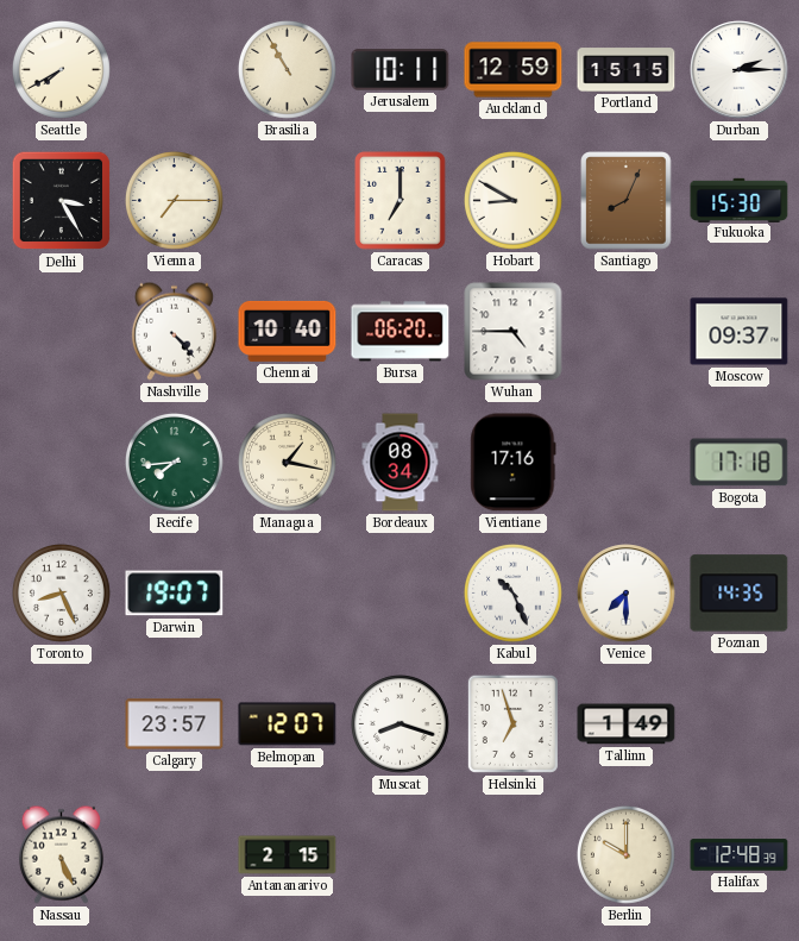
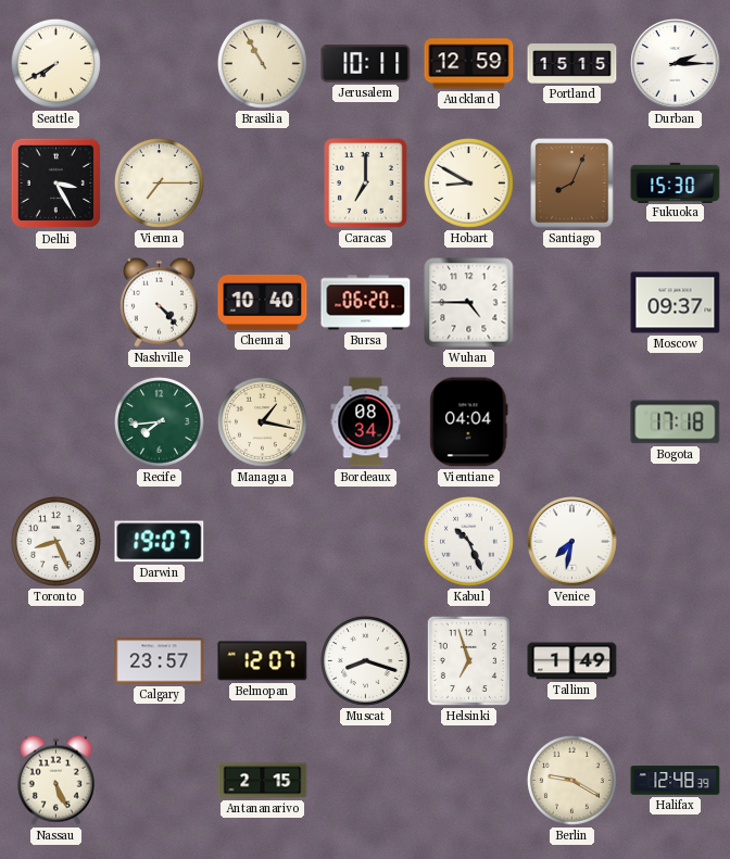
Vientiane: 17:16 -> 04:04
Venice: 7:30 -> 7:32
Poznan: 14:35 -> none
Berlin: 10:00 -> 9:20
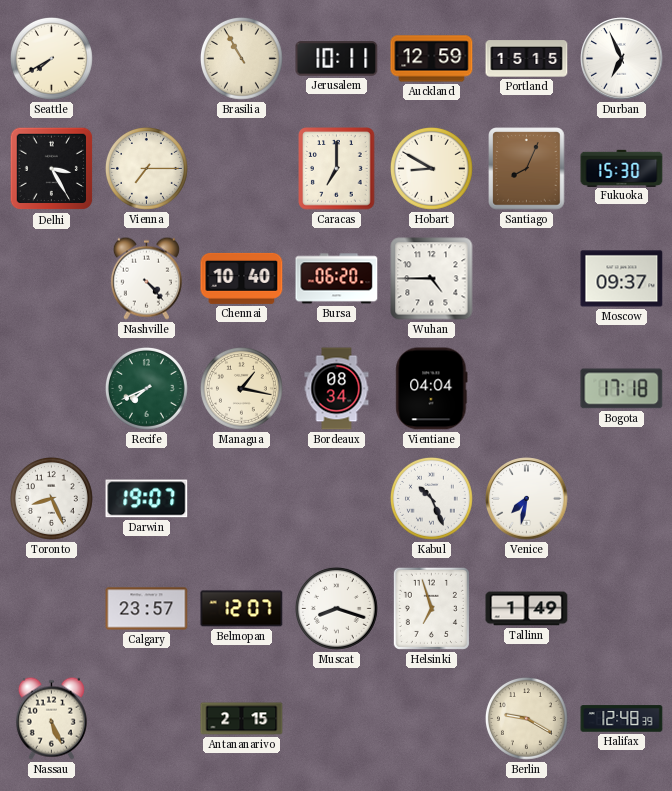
Durban: 2:15 -> 6:56
Recife: 7:44 -> 7:41
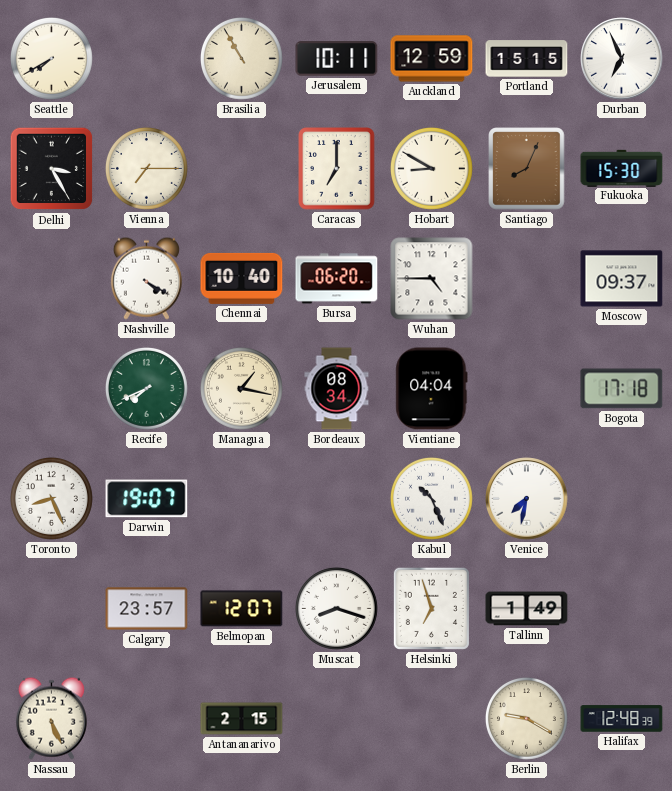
Nashville: 4:23 -> 4:20
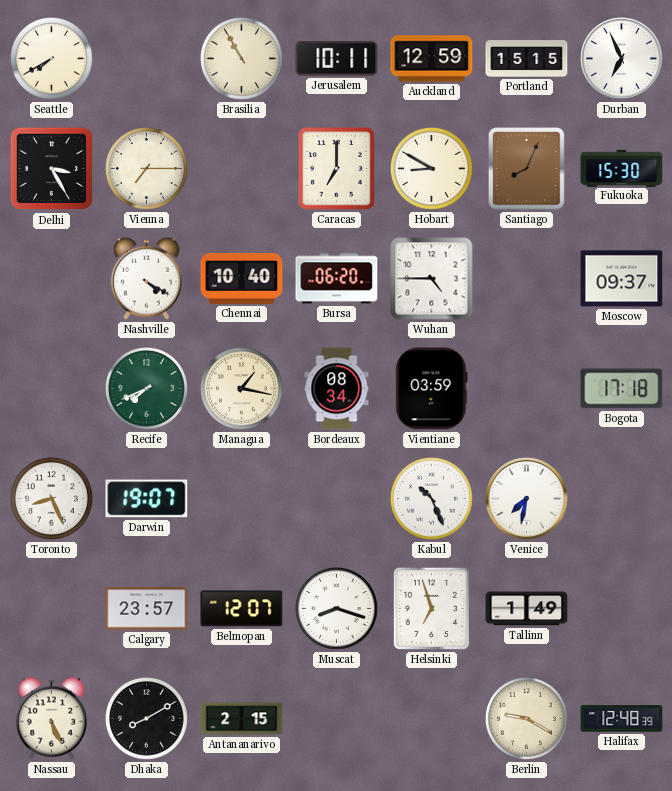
Vientiane: 04:04 -> 03:59
Dhaka: none -> 8:10
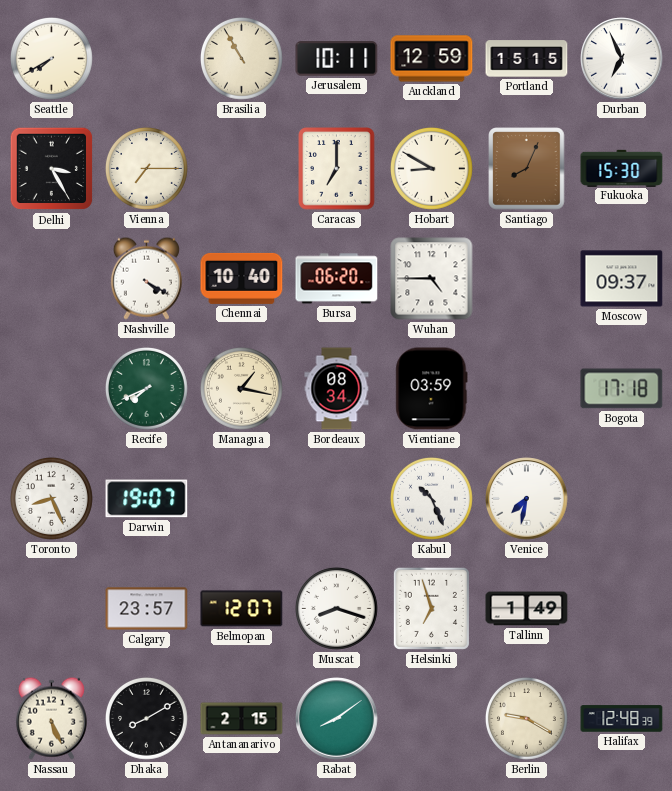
Rabat: none -> 8:09
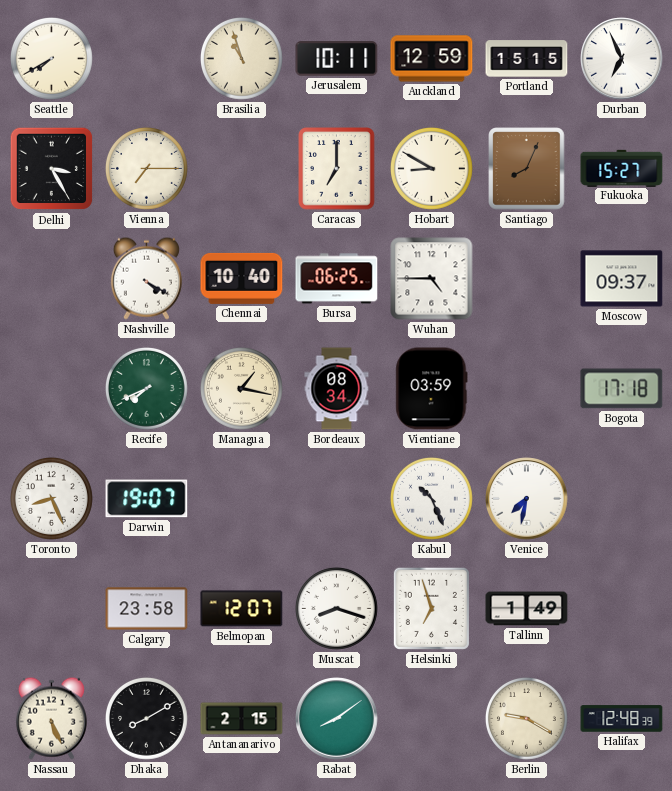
Brasilia: 10:55 -> 10:57
Fukuoka: 15:30 -> 15:27
Bursa: 06:20 -> 06:25
Calgary: 23:57 -> 23:58
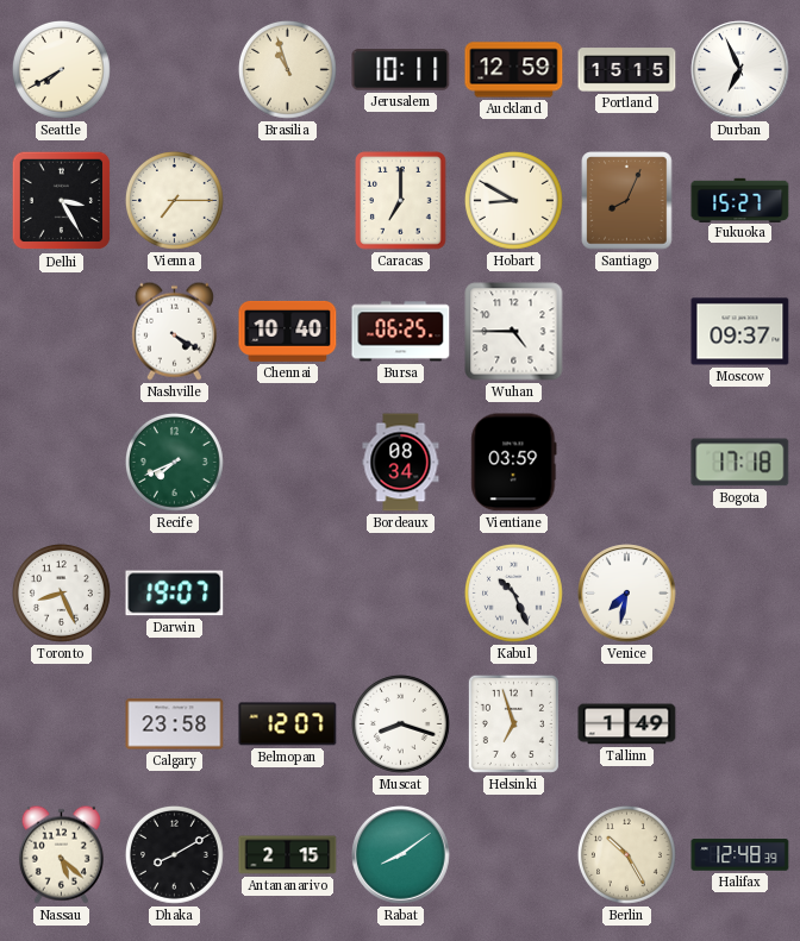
Managua: 1:17 -> none
Nassau: 5:26 -> 5:22
Berlin: 9:20 -> 10:25
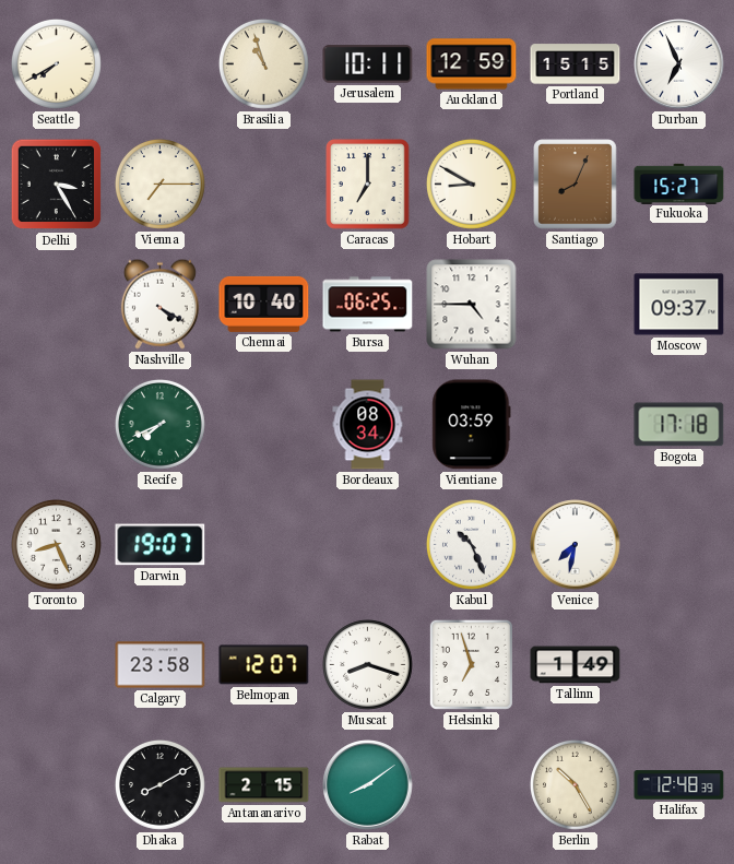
Nassau: 5:22 -> none
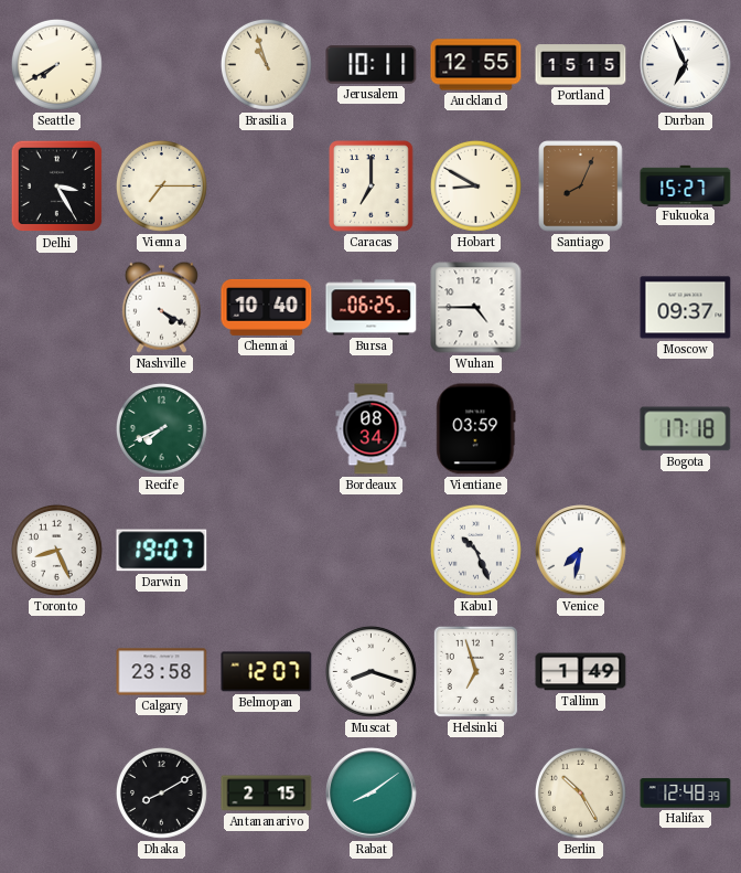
Auckland: 12:59 -> 12:55
